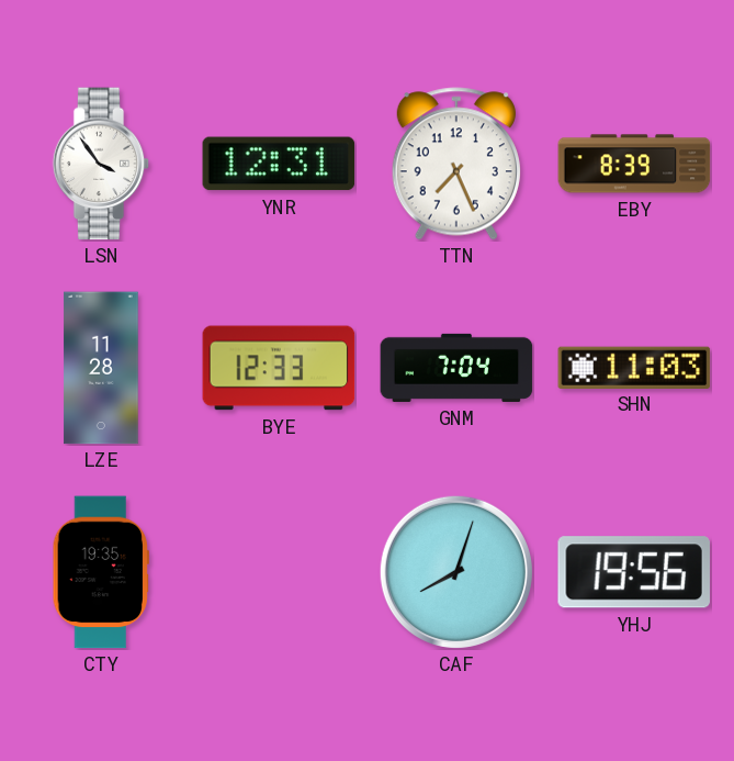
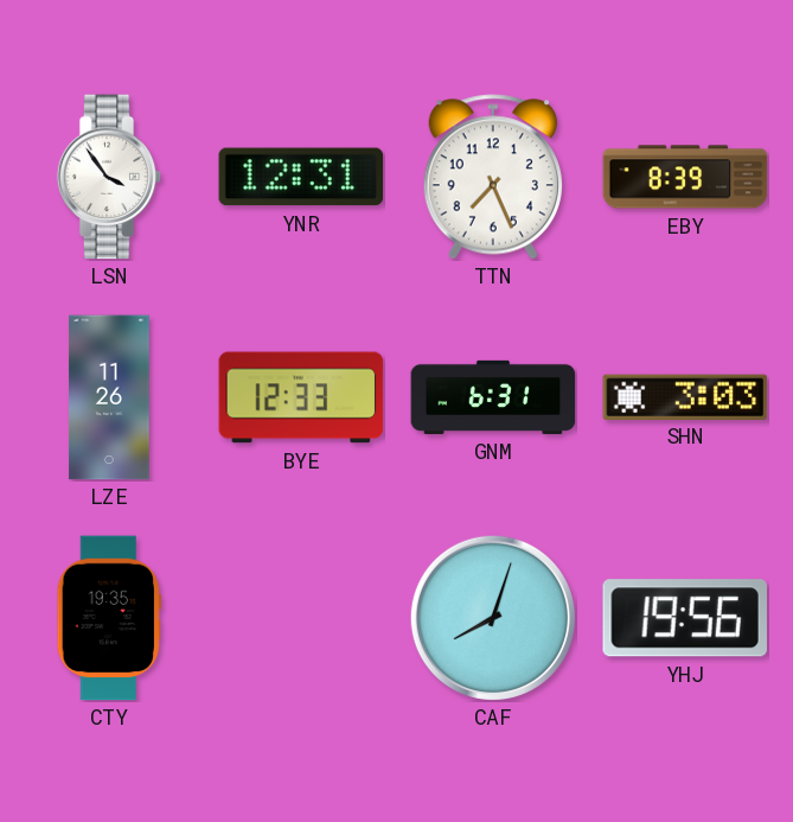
LZE: 11:28 -> 11:26
GNM: 7:04 -> 6:31
SHN: 11:03 -> 3:03
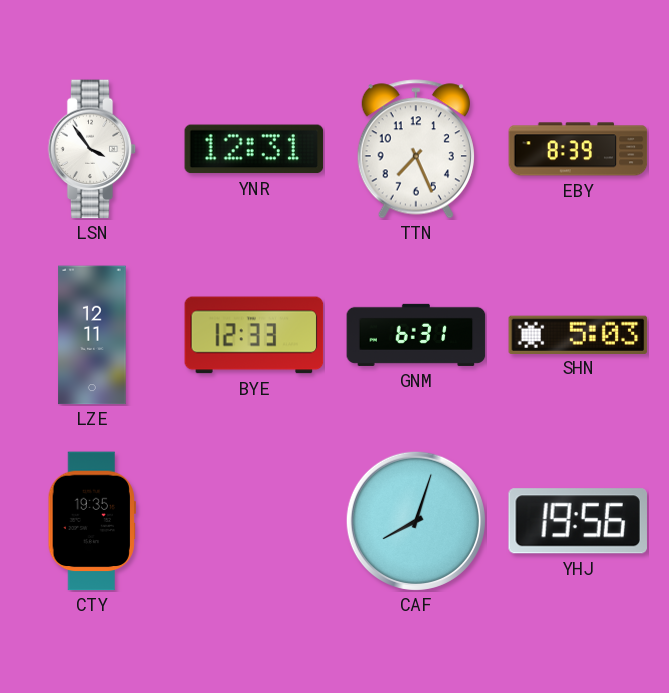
LZE: 11:26 -> 12:11
SHN: 3:03 -> 5:03
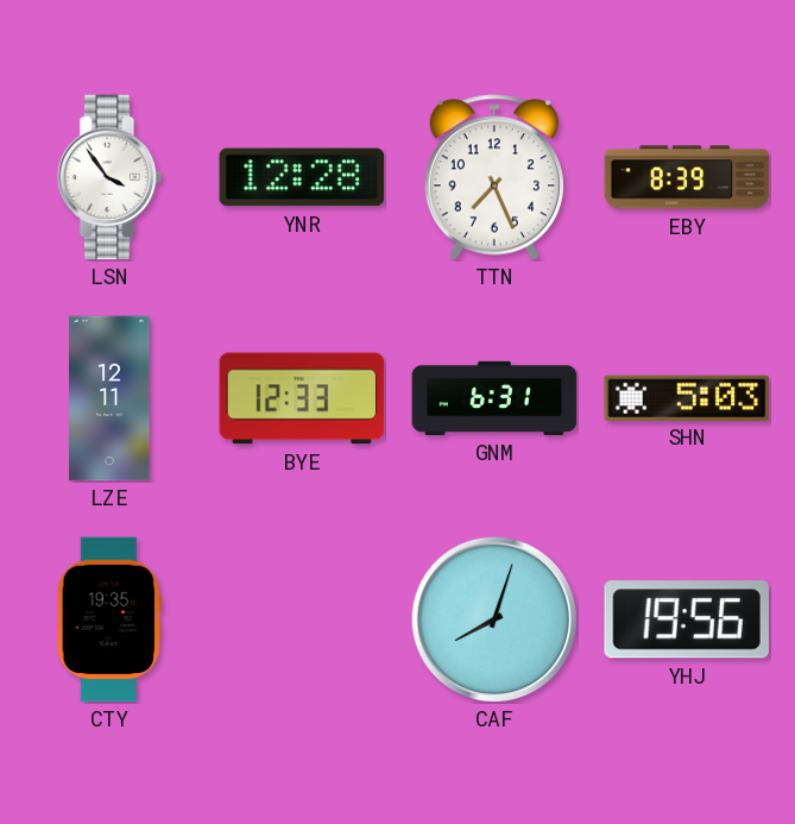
YNR: 12:31 -> 12:28
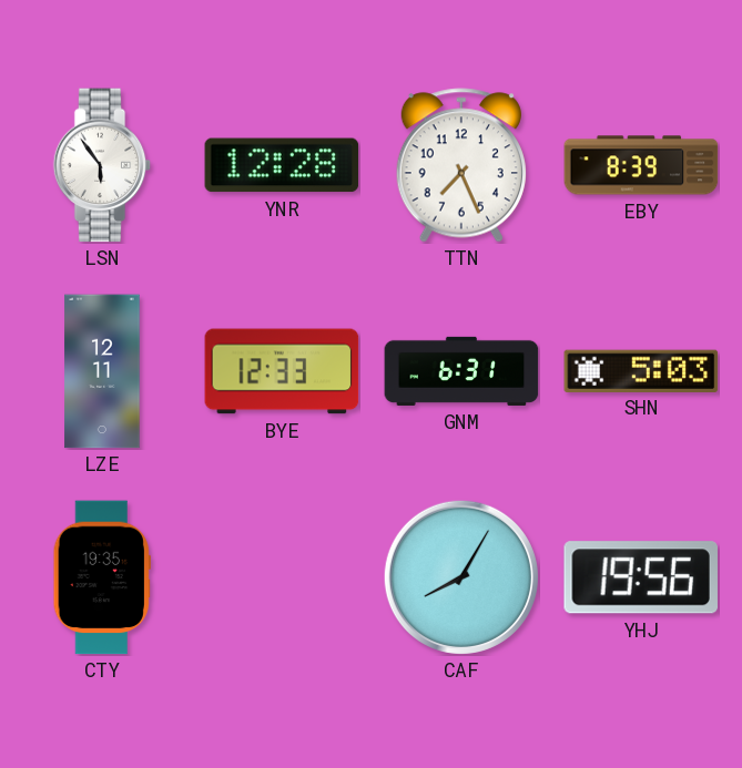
LSN: 3:54 -> 5:54
CAF: 8:03 -> 8:05
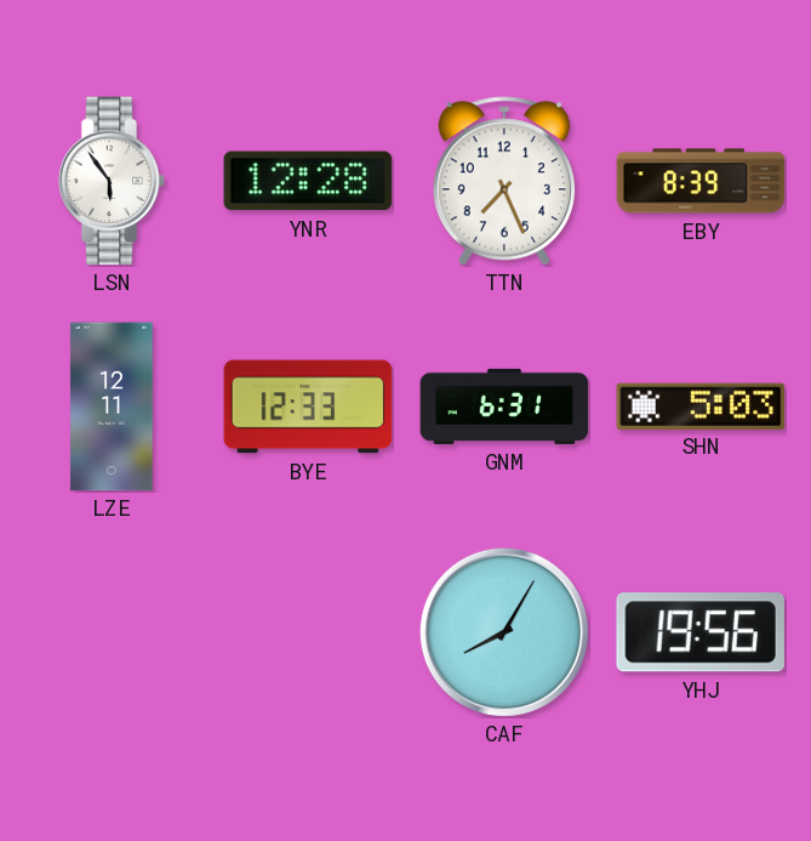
CTY: 19:35 -> none
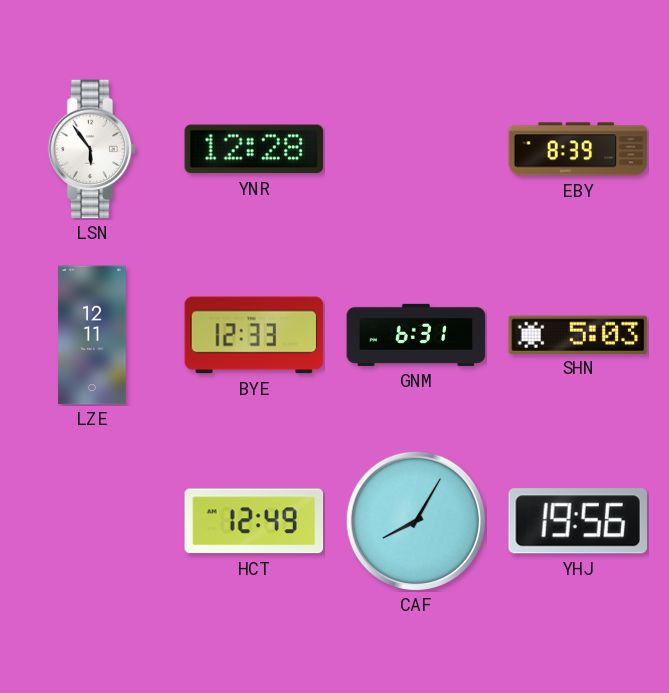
TTN: 7:26 -> none
HCT: none -> 12:49
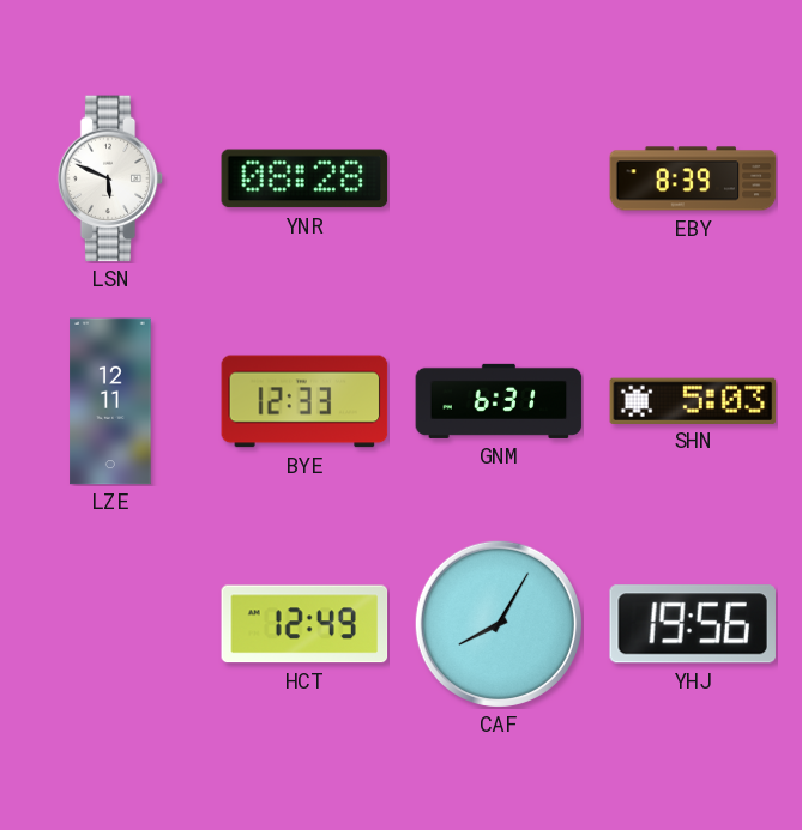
LSN: 5:54 -> 5:49
YNR: 12:28 -> 08:28
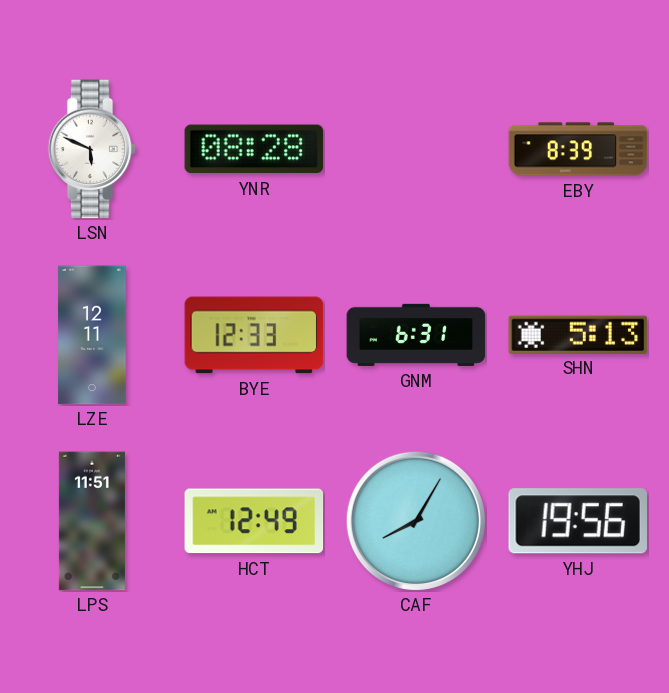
SHN: 5:03 -> 5:13
LPS: none -> 11:51
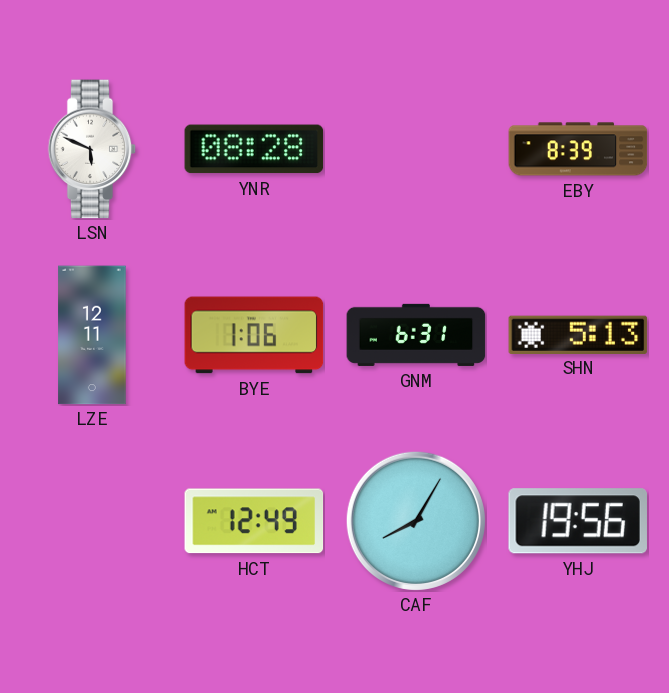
BYE: 12:33 -> 1:06
LPS: 11:51 -> none
